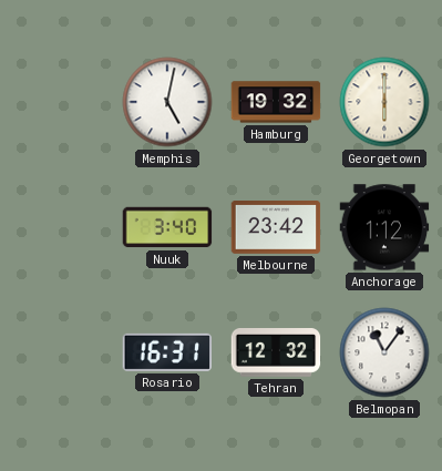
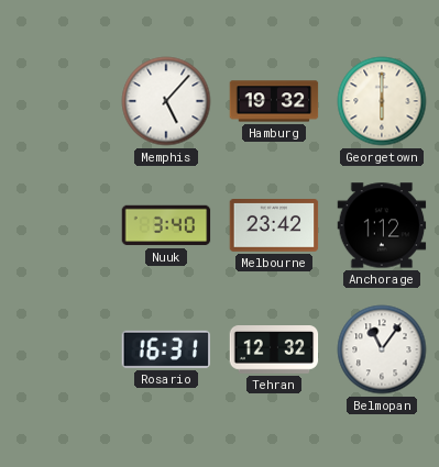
Memphis: 5:02 -> 5:07
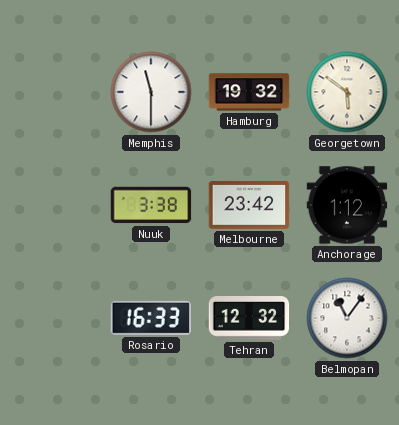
Memphis: 5:07 -> 11:30
Georgetown: 6:00 -> 5:51
Nuuk: 3:40 -> 3:38
Rosario: 16:31 -> 16:33
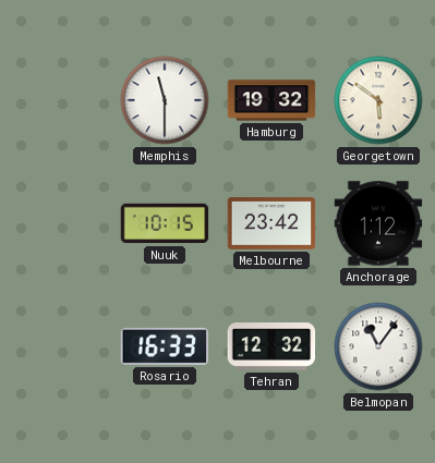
Nuuk: 3:38 -> 10:15
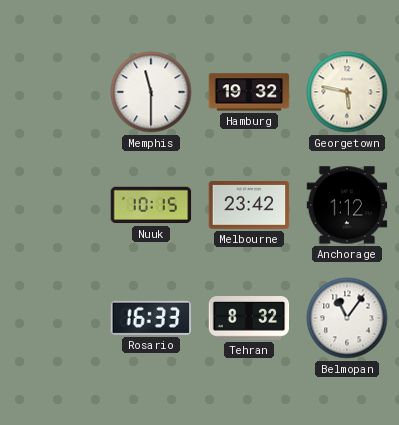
Georgetown: 5:51 -> 5:47
Tehran: 12:32 -> 8:32
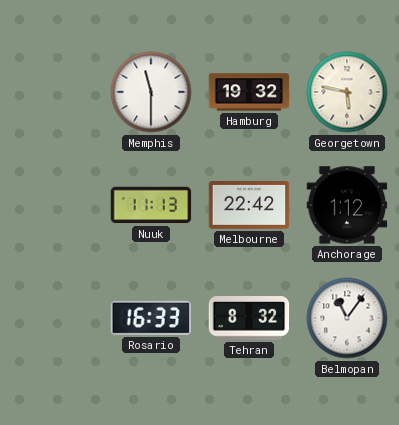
Nuuk: 10:15 -> 11:13
Melbourne: 23:42 -> 22:42
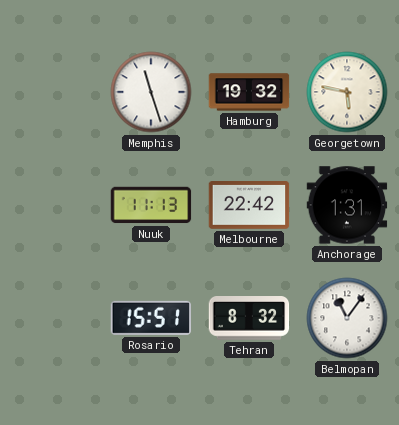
Memphis: 11:30 -> 11:27
Anchorage: 1:12 -> 1:31
Rosario: 16:33 -> 15:51
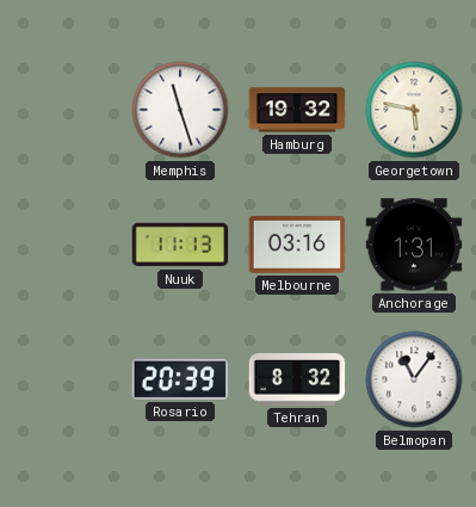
Melbourne: 22:42 -> 03:16
Rosario: 15:51 -> 20:39
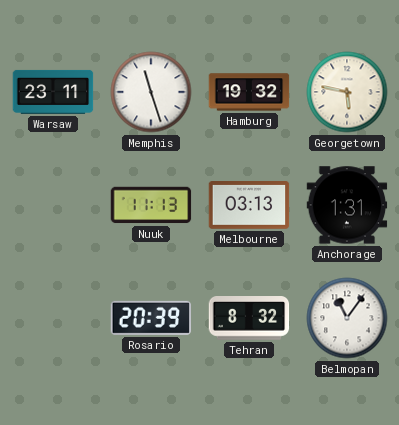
Warsaw: none -> 23:11
Melbourne: 03:16 -> 03:13
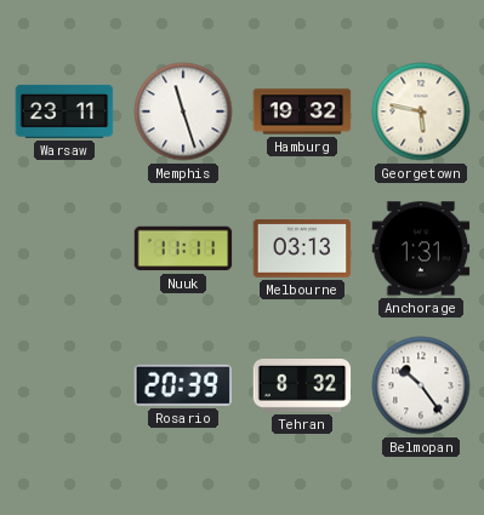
Nuuk: 11:13 -> 11:11
Belmopan: 11:06 -> 10:24
